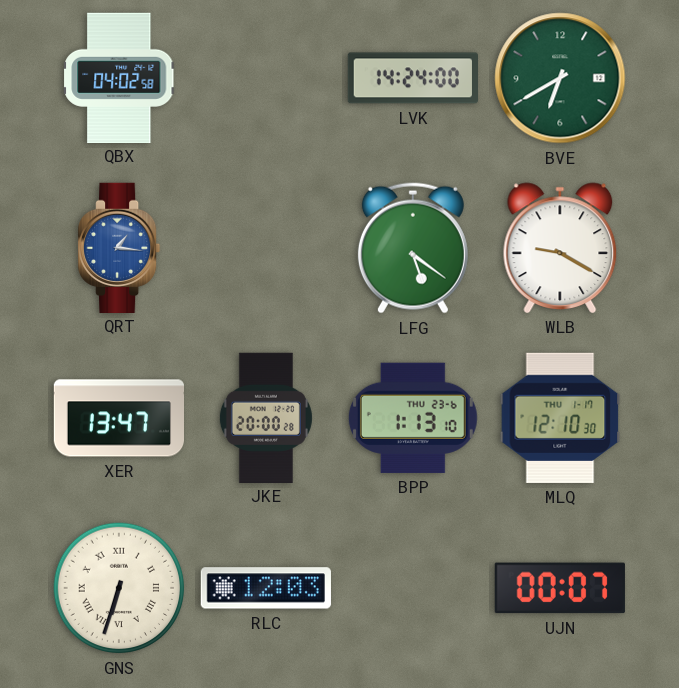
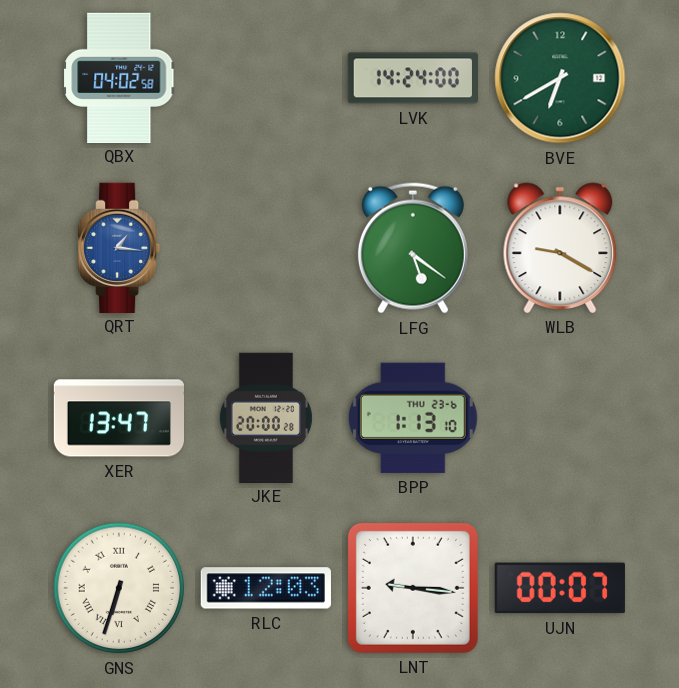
MLQ: 12:10 -> none
LNT: none -> 9:16
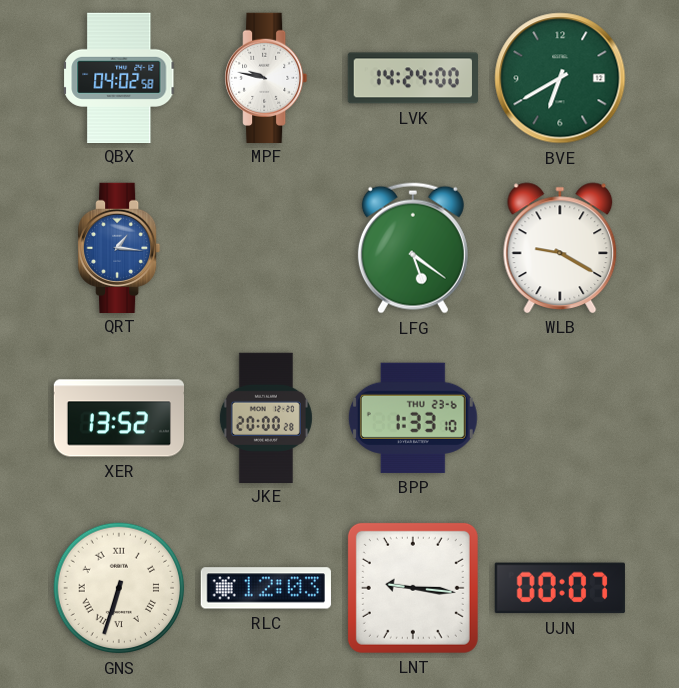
MPF: none -> 9:47
XER: 13:47 -> 13:52
BPP: 1:13 -> 1:33
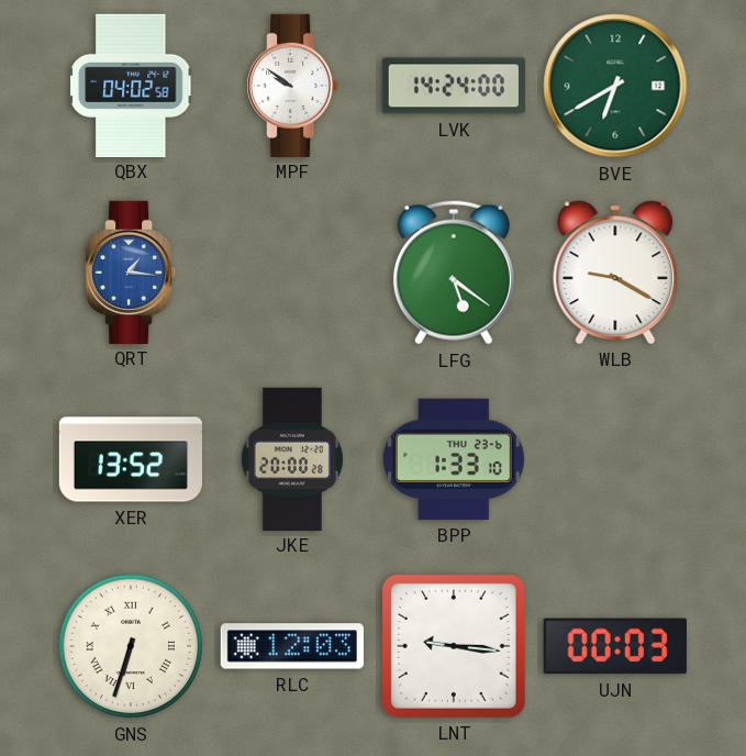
MPF: 9:47 -> 9:51
UJN: 00:07 -> 00:03
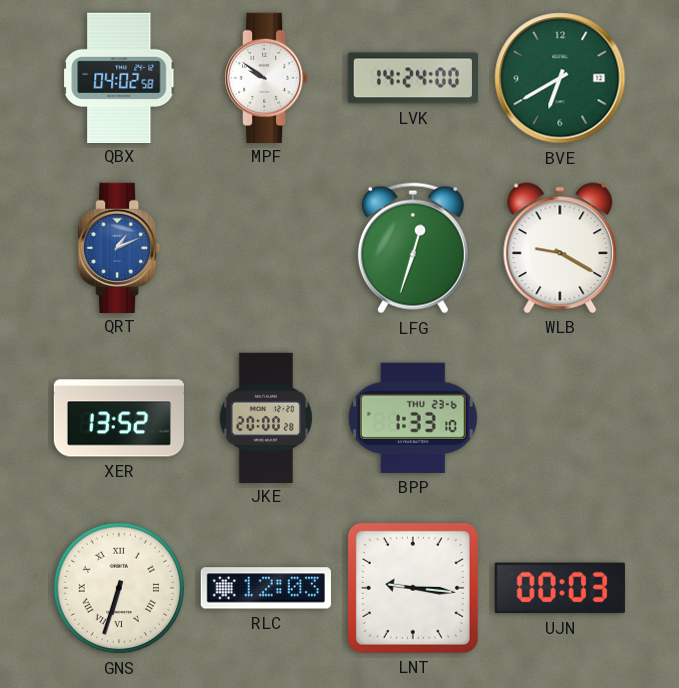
QRT: 1:16 -> 1:11
LFG: 5:21 -> 12:33
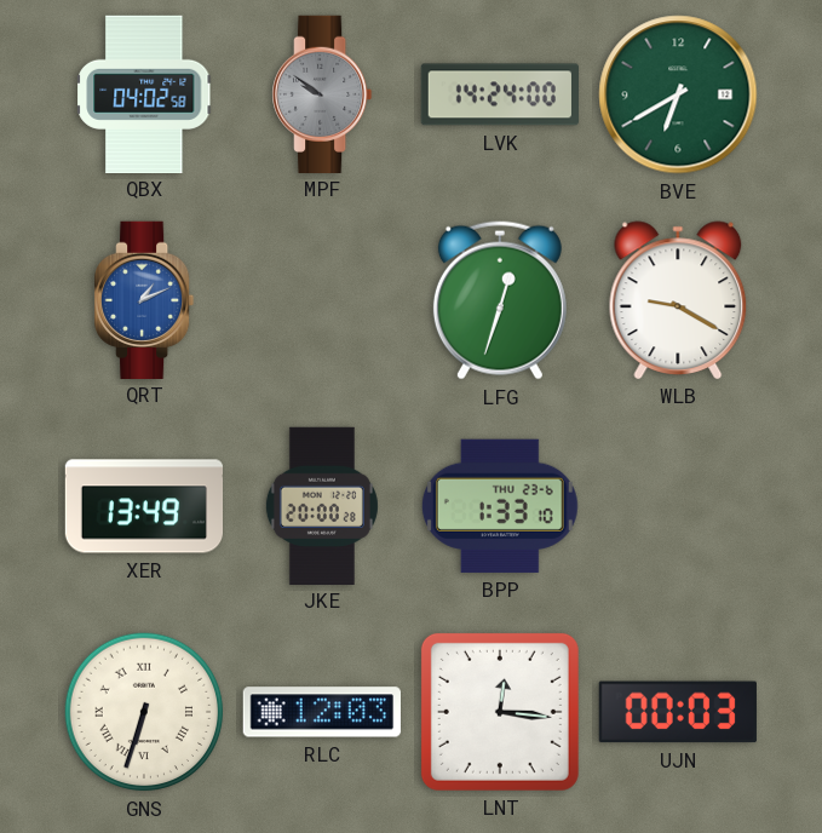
MPF dial: white -> grey
XER: 13:52 -> 13:49
LNT: 9:16 -> 12:16
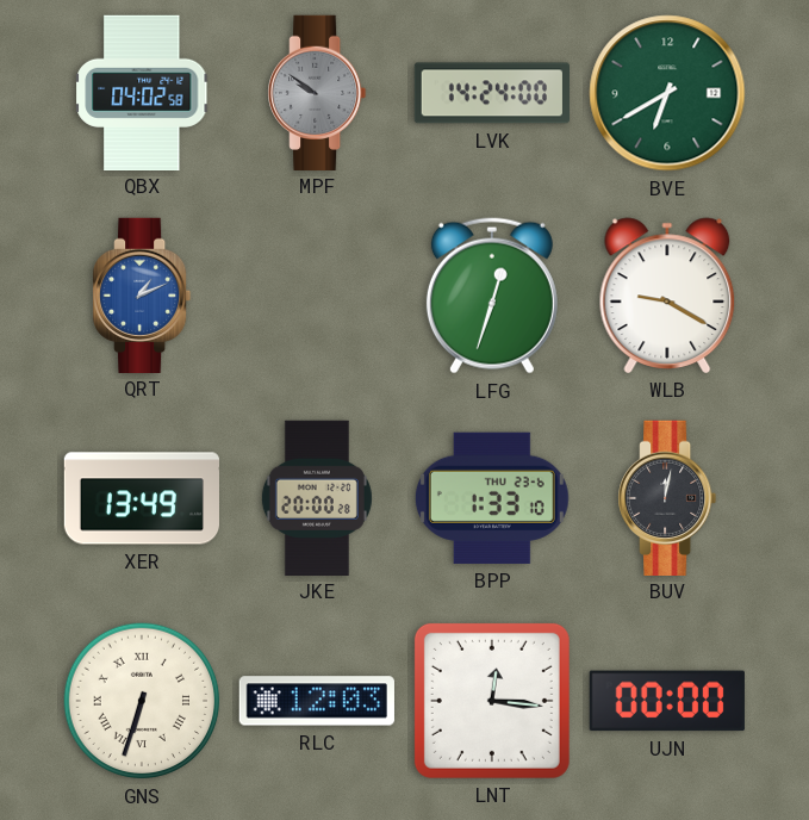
BUV: none -> 12:02
UJN: 00:03 -> 00:00
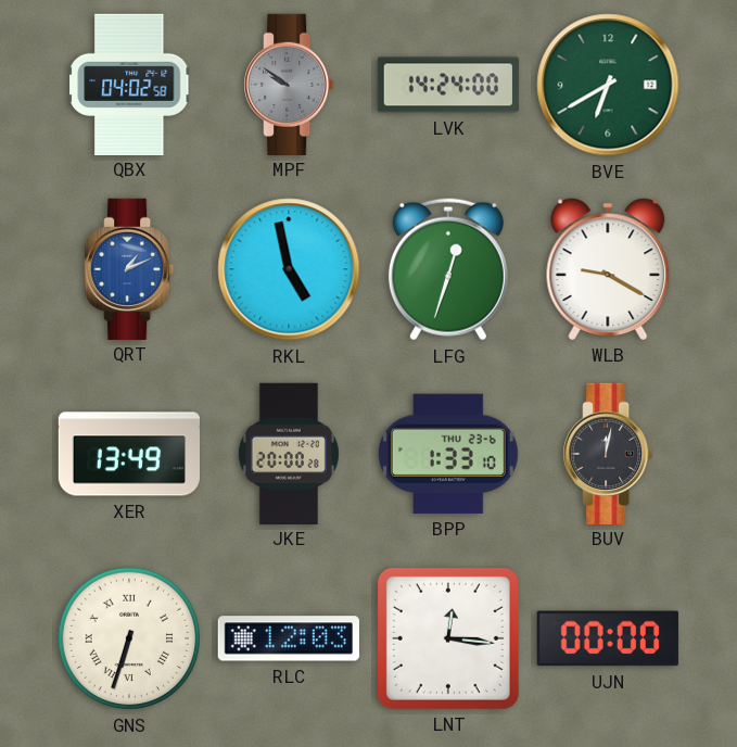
RKL: none -> 4:58
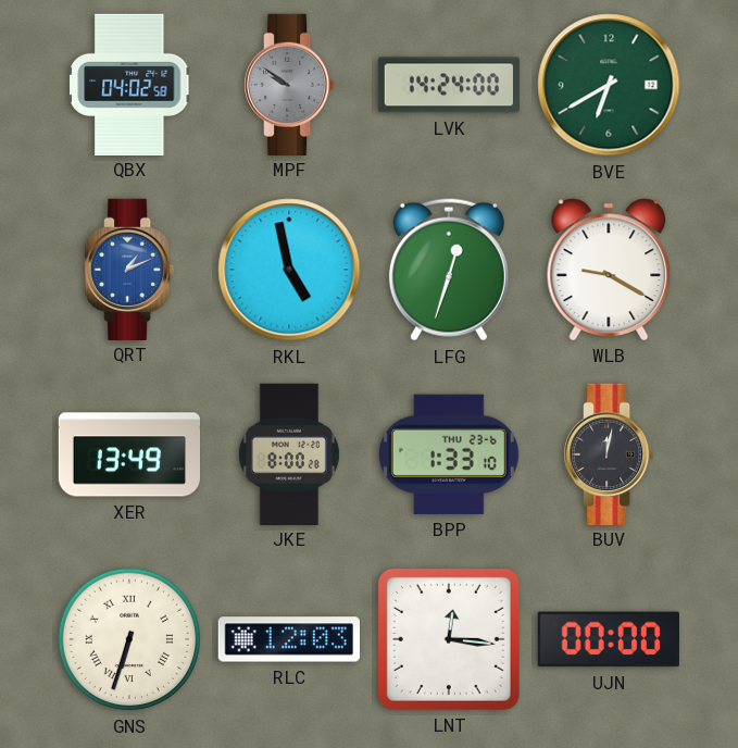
JKE: 20:00 -> 8:00
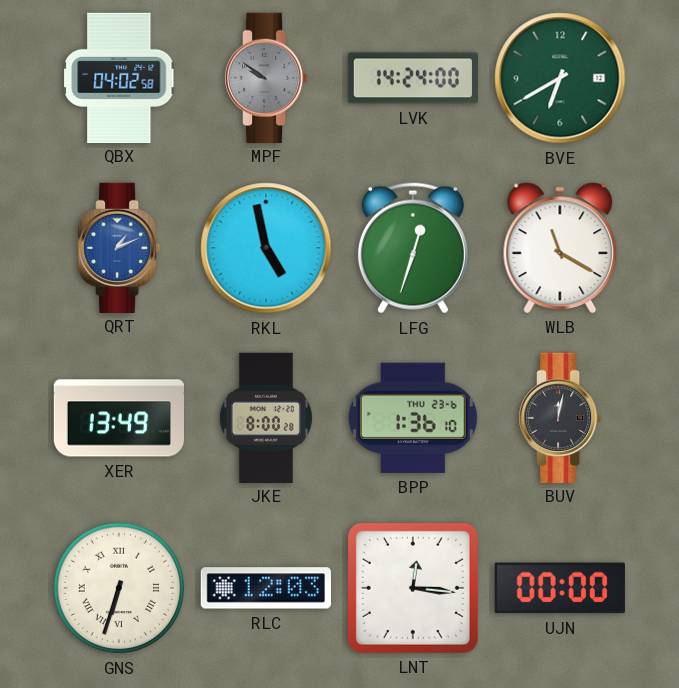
WLB: 9:20 -> 11:20
BPP: 1:33 -> 1:36
